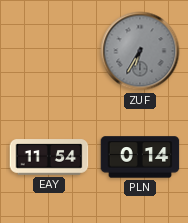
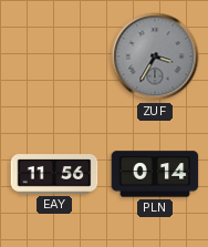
ZUF: 6:35 -> 3:35
EAY: 11:54 -> 11:56
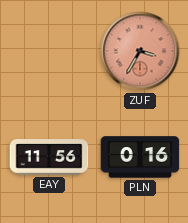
ZUF dial: grey -> salmon
PLN: 0:14 -> 0:16
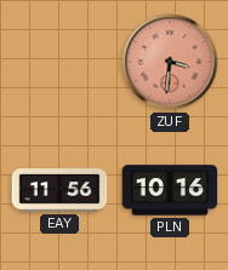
ZUF: 3:35 -> 3:31
PLN: 0:16 -> 10:16
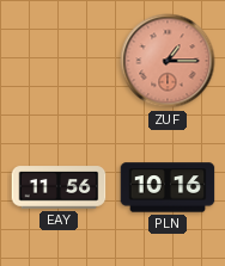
ZUF: 3:31 -> 1:15
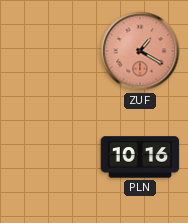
ZUF: 1:15 -> 1:20
EAY: 11:56 -> none
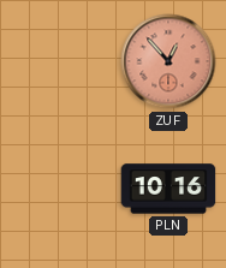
ZUF: 1:20 -> 12:53
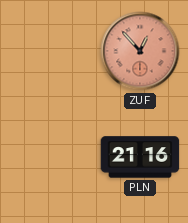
PLN: 10:16 -> 21:16
